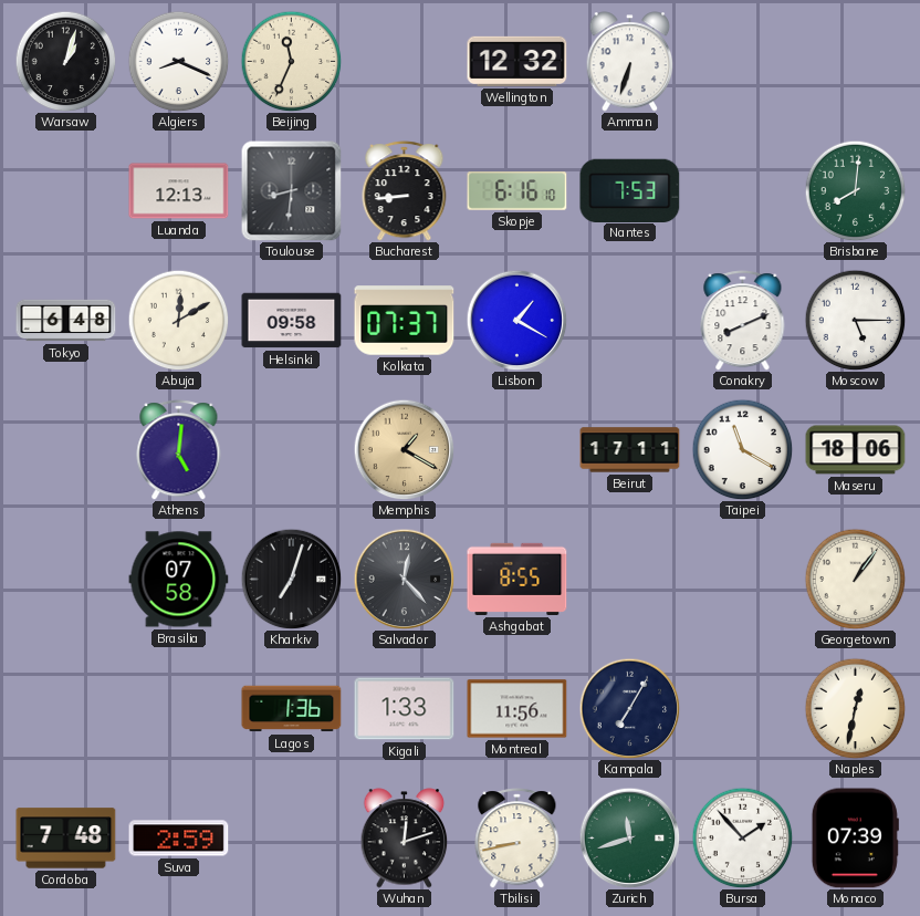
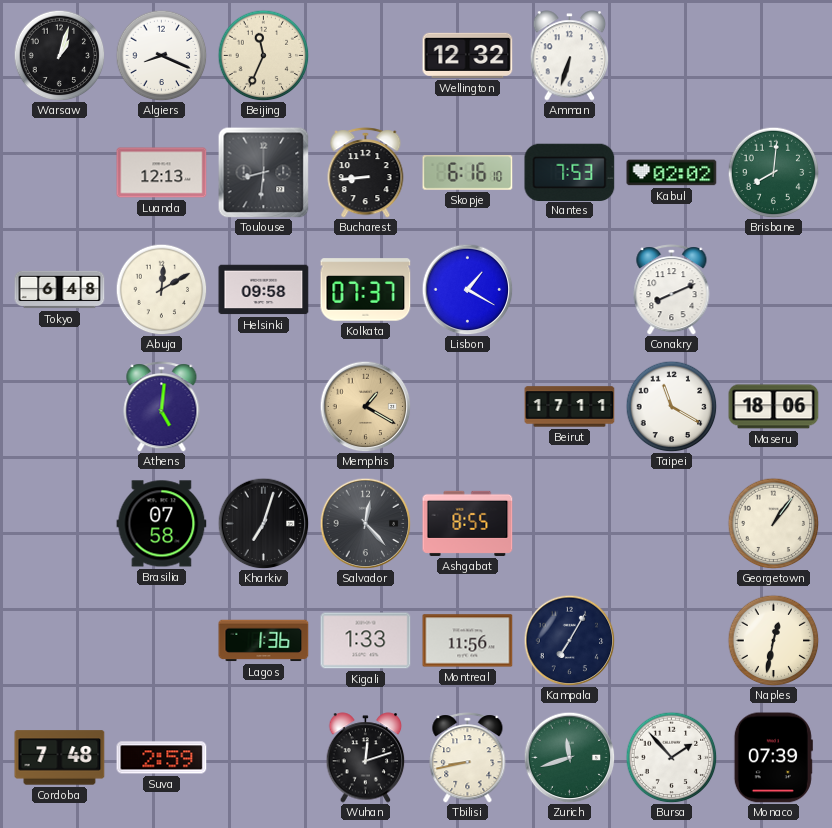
Kabul: none -> 02:02
Moscow: 5:15 -> none
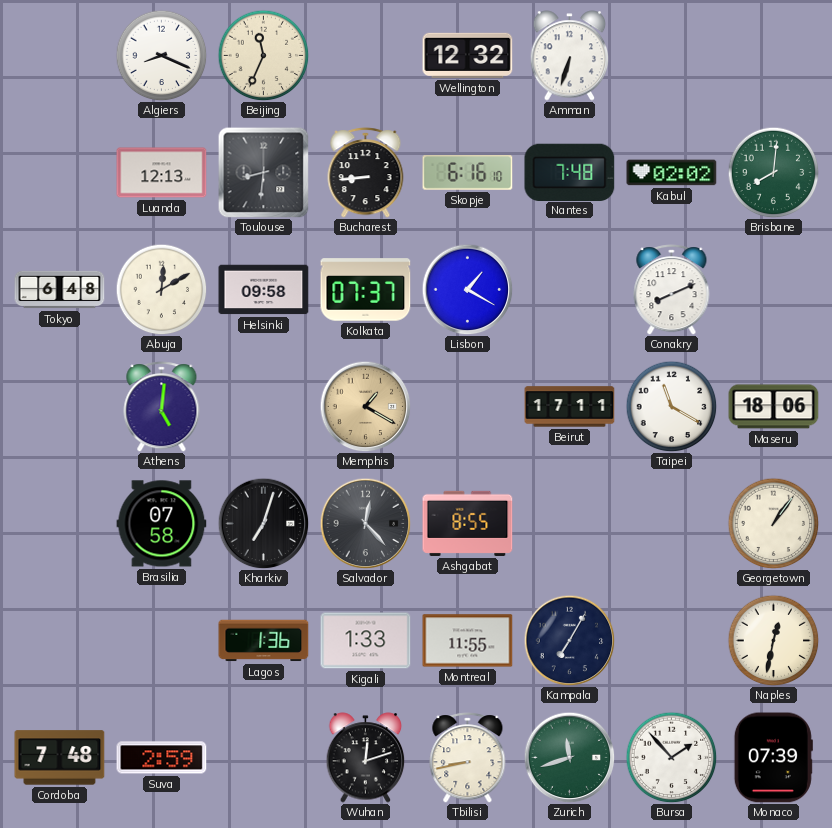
Warsaw: 1:03 -> none
Nantes: 7:53 -> 7:48
Montreal: 11:56 -> 11:55
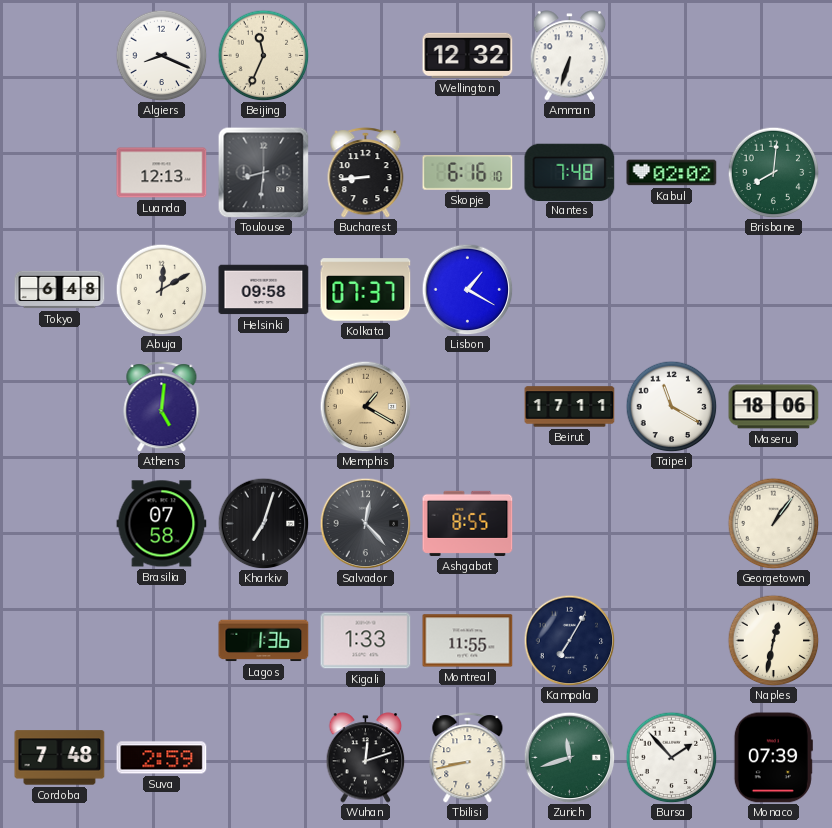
Conakry: 8:11 -> none
